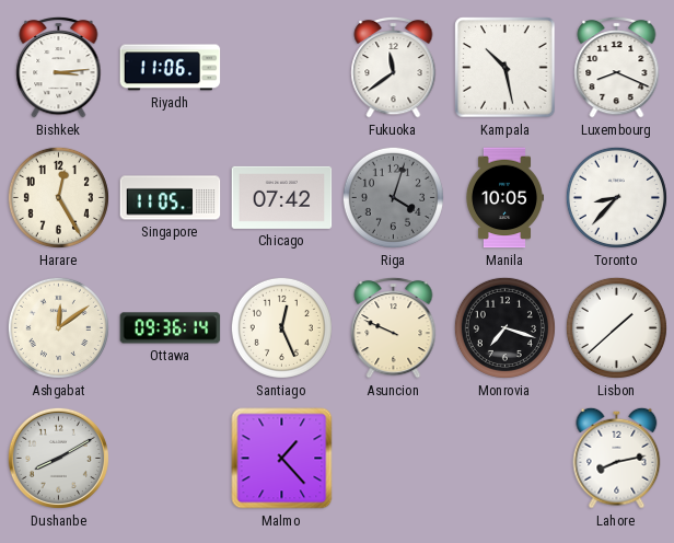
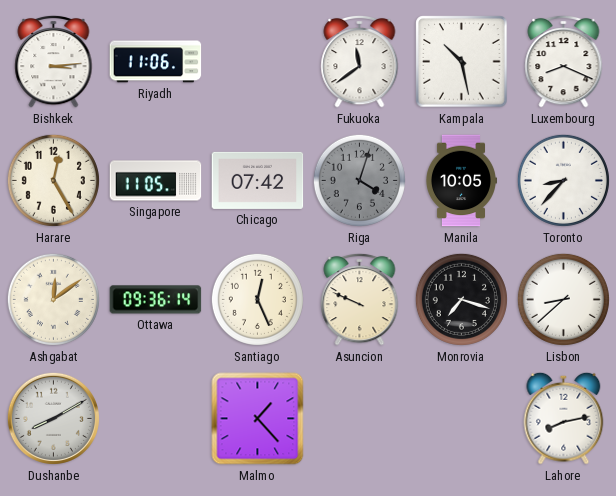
Lisbon: 1:38 -> 8:38
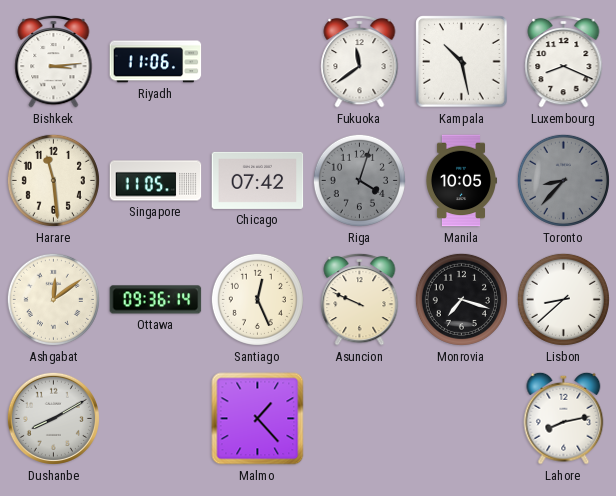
Harare: 12:25 -> 11:29
Toronto dial: white -> grey
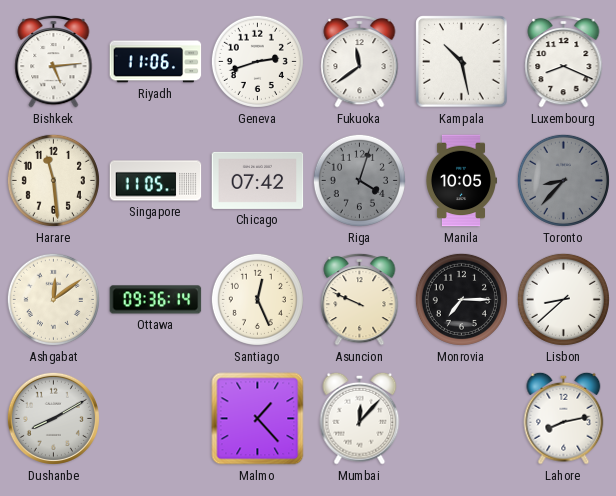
Bishkek: 3:14 -> 5:14
Geneva: none -> 2:42
Monrovia: 7:18 -> 7:15
Mumbai: none -> 12:07
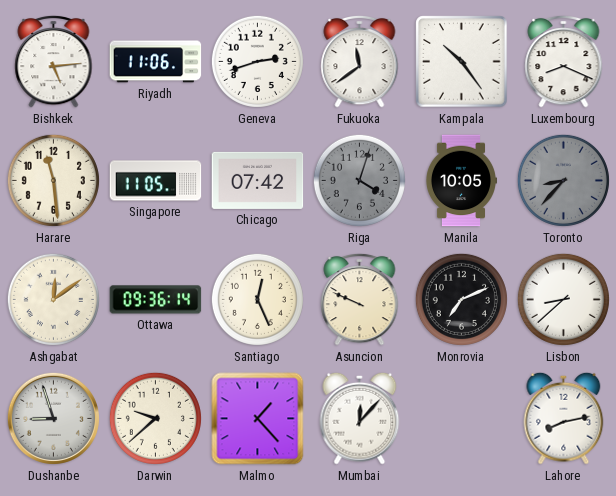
Kampala: 10:28 -> 10:24
Monrovia: 7:15 -> 7:11
Dushanbe: 8:10 -> 8:57
Darwin: none -> 9:38
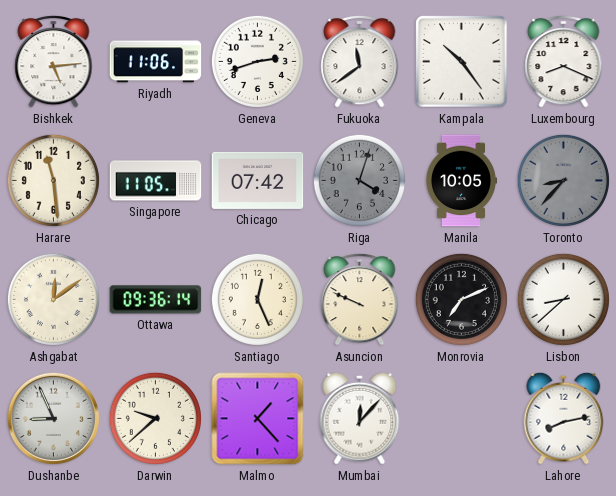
Dushanbe: 8:57 -> 8:56
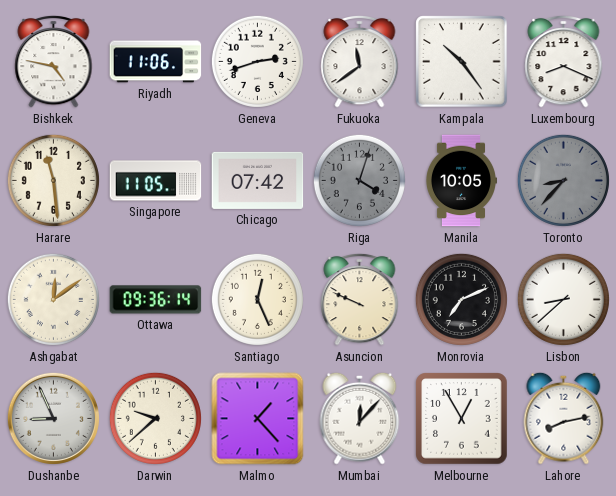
Bishkek: 5:14 -> 4:47
Melbourne: none -> 12:55
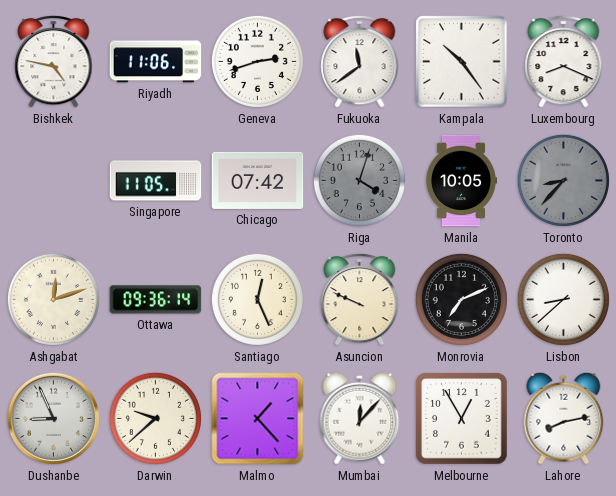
Harare: 11:29 -> none
Ashgabat: 12:09 -> 12:12
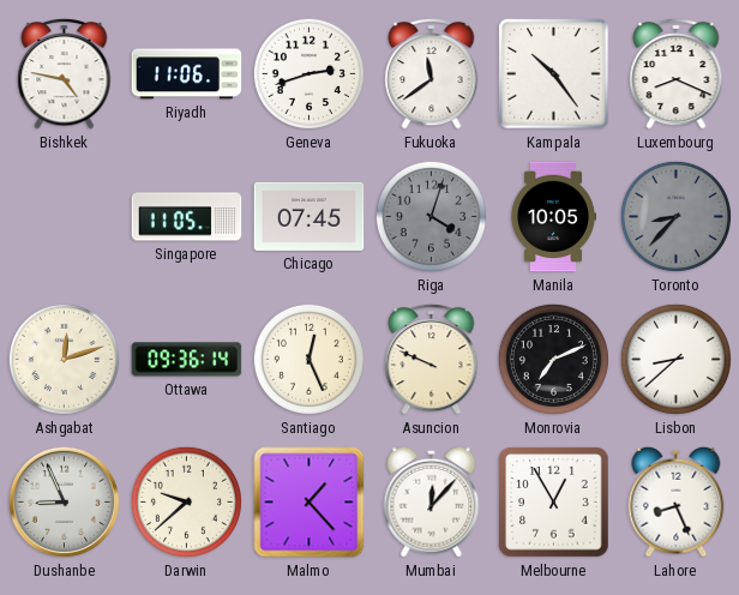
Chicago: 07:42 -> 07:45
Lahore: 8:13 -> 8:26
